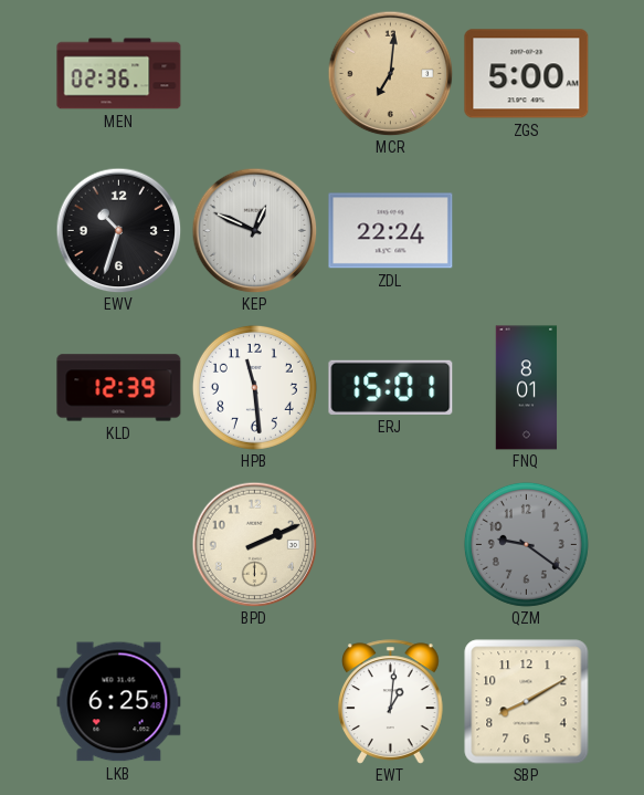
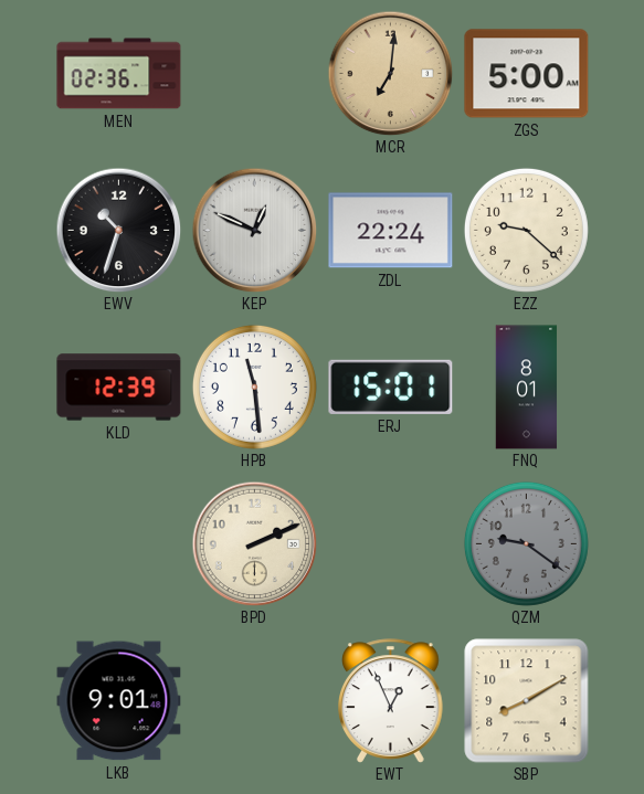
EZZ: none -> 9:22
LKB: 6:25 -> 9:01
EWT: 1:01 -> 12:56
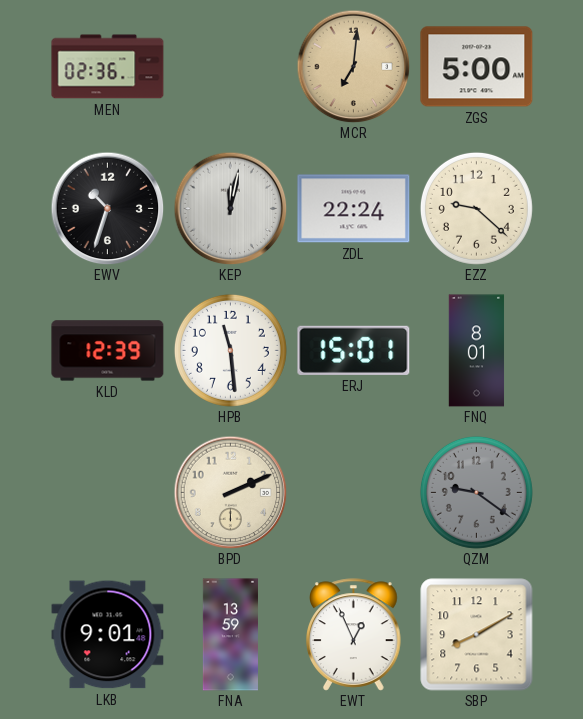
KEP: 12:49 -> 12:02
FNA: none -> 13:59
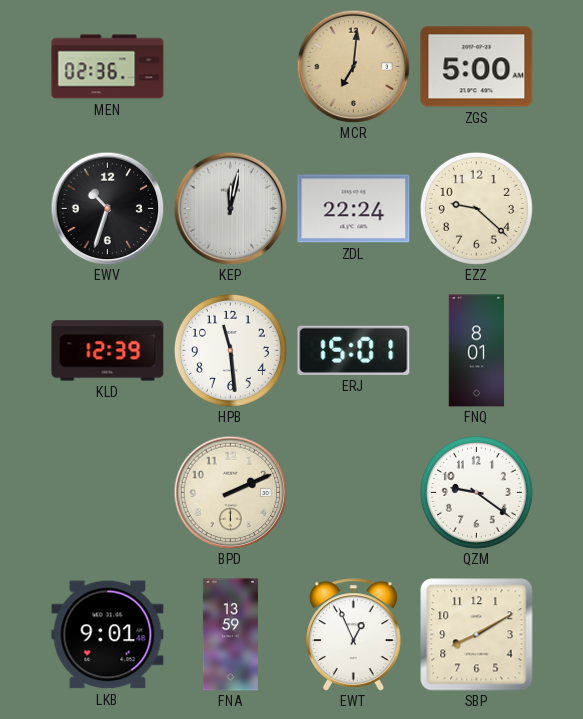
QZM dial: grey -> white
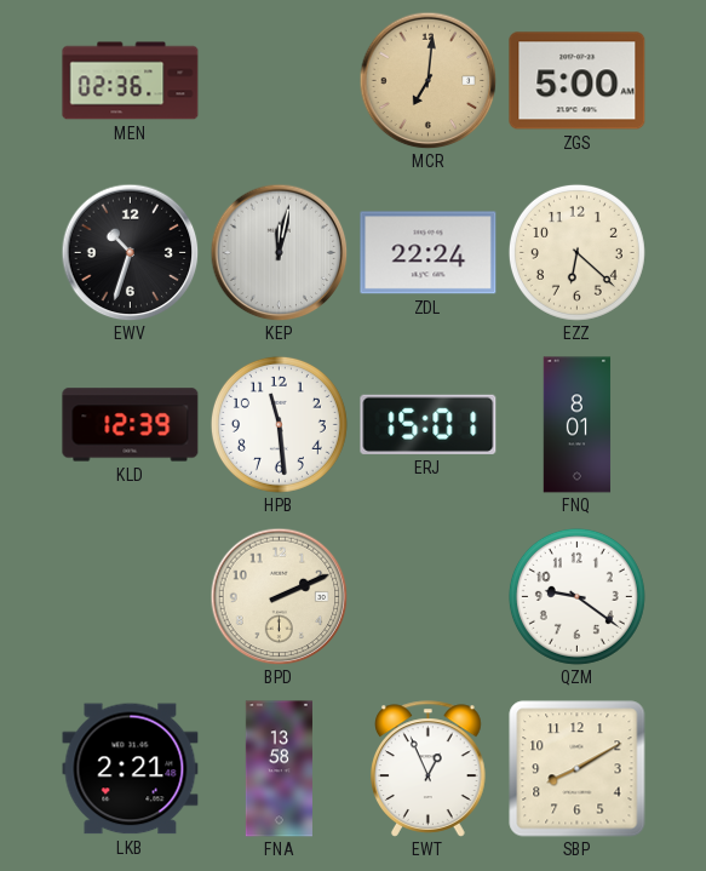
EZZ: 9:22 -> 6:22
LKB: 9:01 -> 2:21
FNA: 13:59 -> 13:58
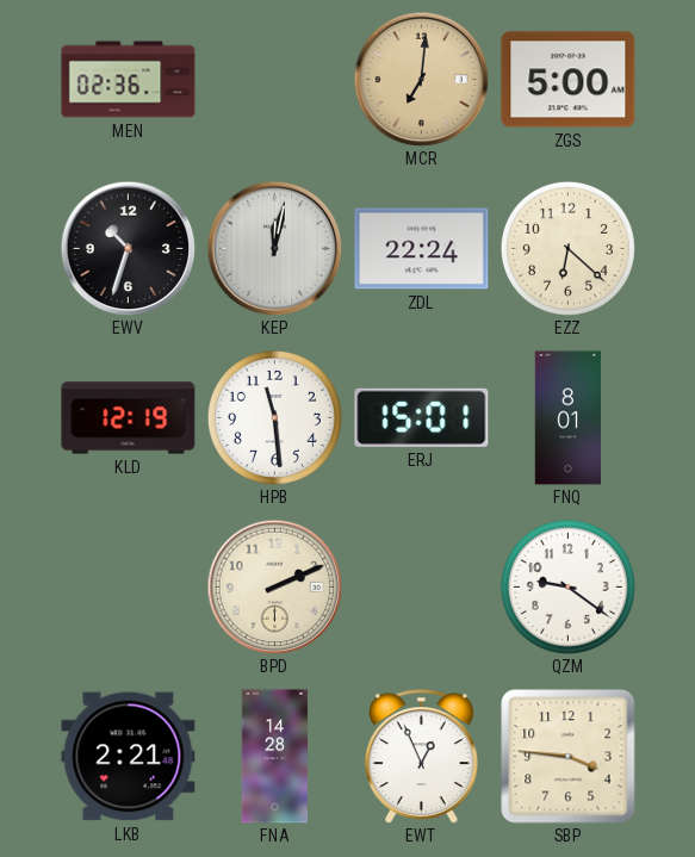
KLD: 12:39 -> 12:19
FNA: 13:58 -> 14:28
SBP: 8:10 -> 3:46
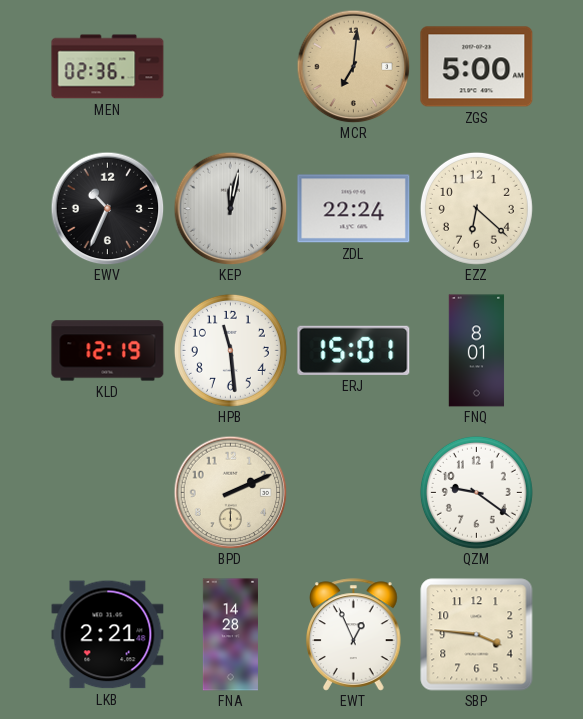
EWV: 10:33 -> 10:34
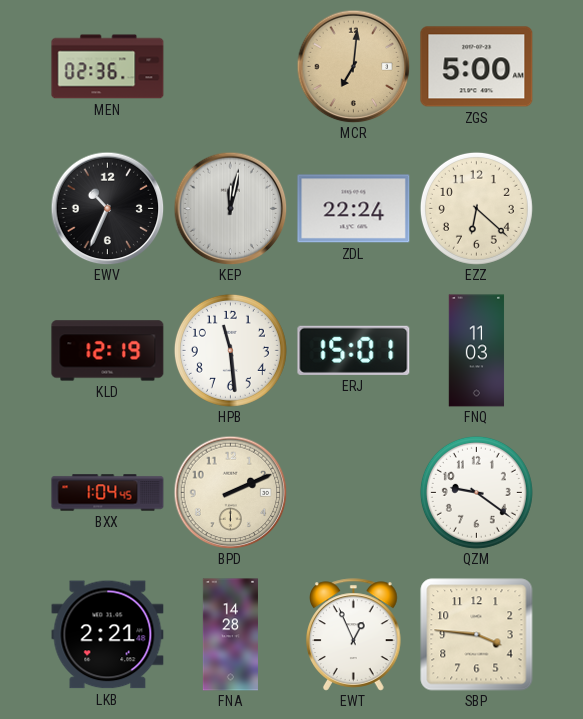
FNQ: 8:01 -> 11:03
BXX: none -> 1:04
